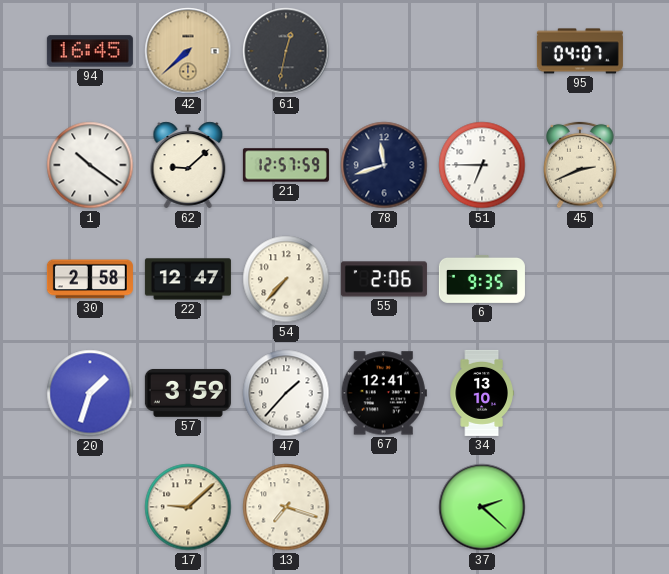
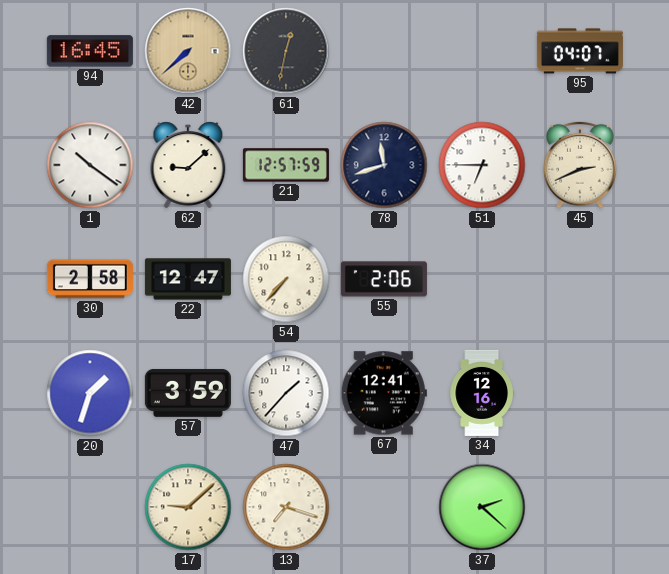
6: 9:35 -> none
34: 13:10 -> 12:16
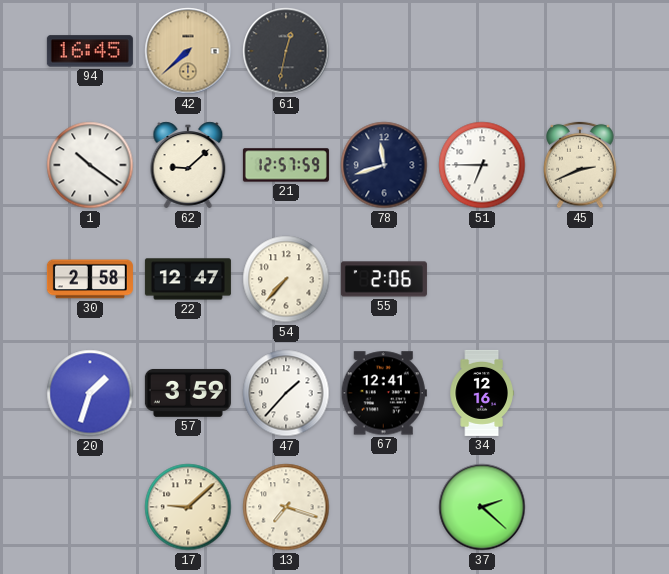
95: 04:07 -> none
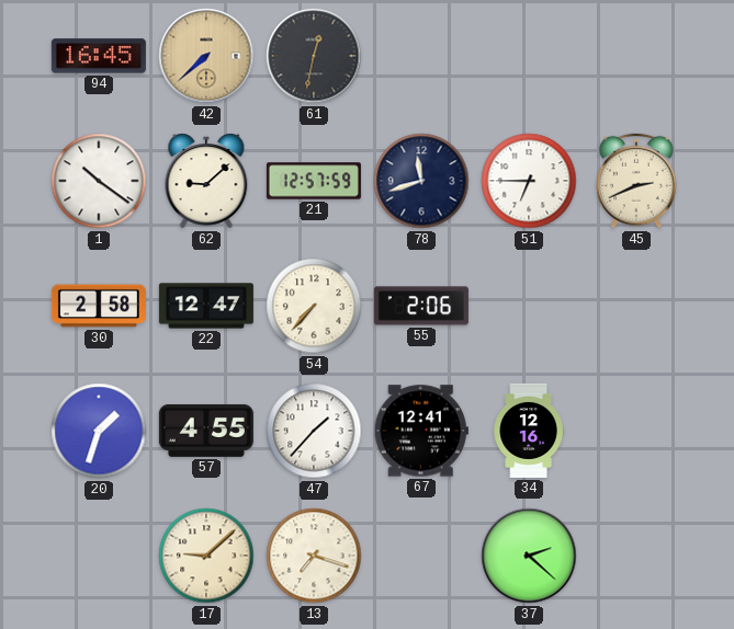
57: 3:59 -> 4:55
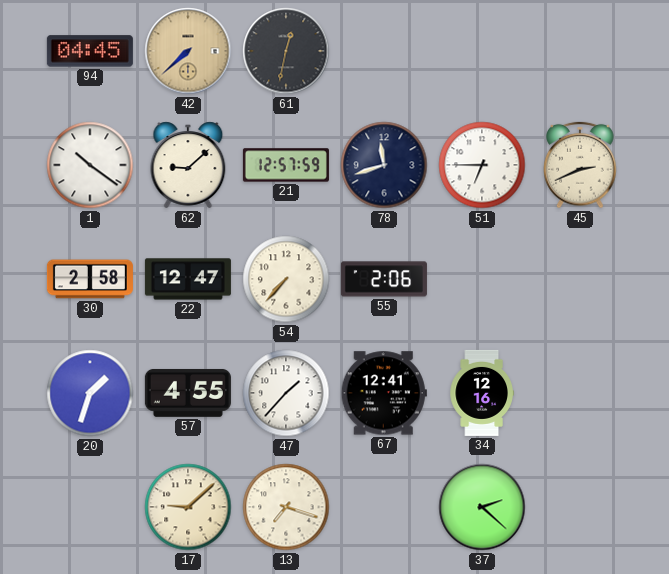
94: 16:45 -> 04:45
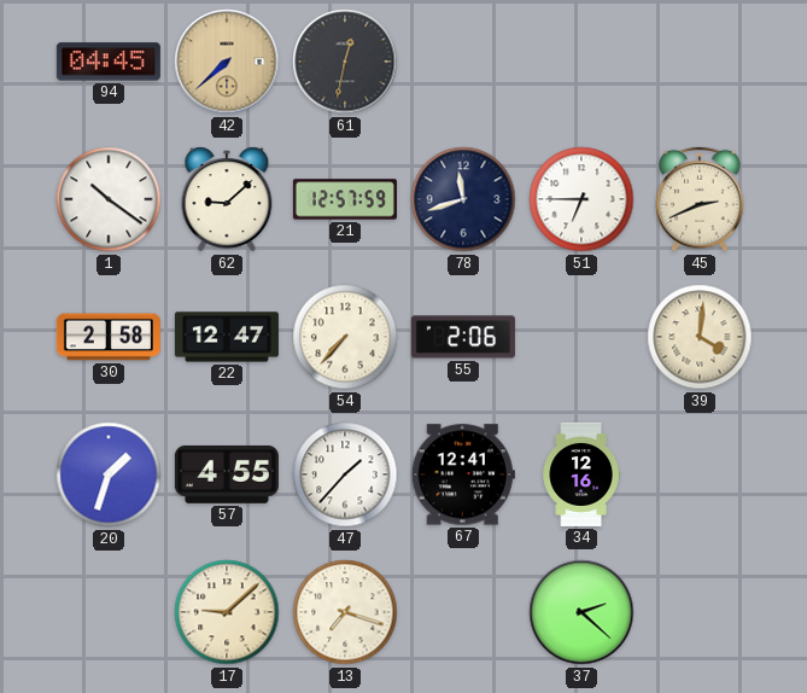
39: none -> 4:01
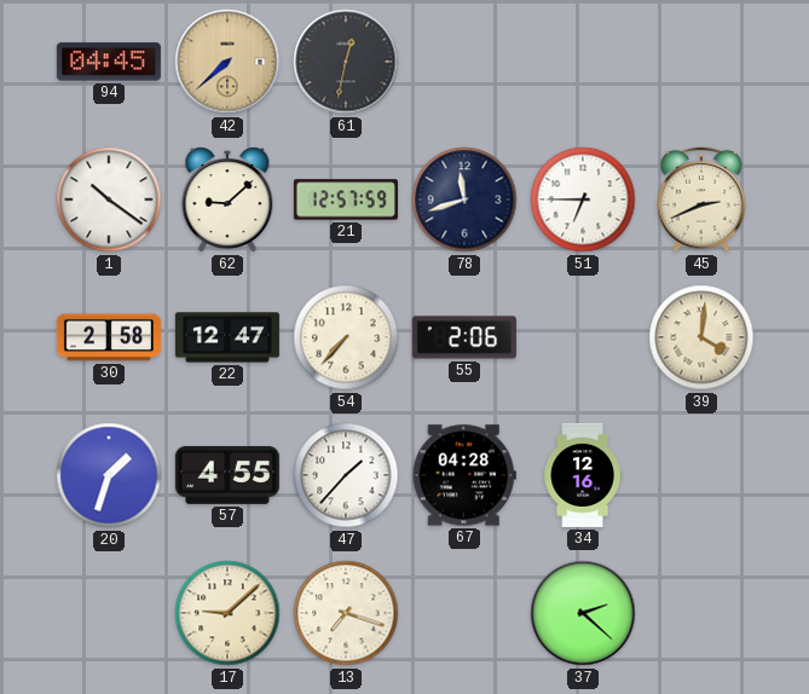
67: 12:41 -> 04:28
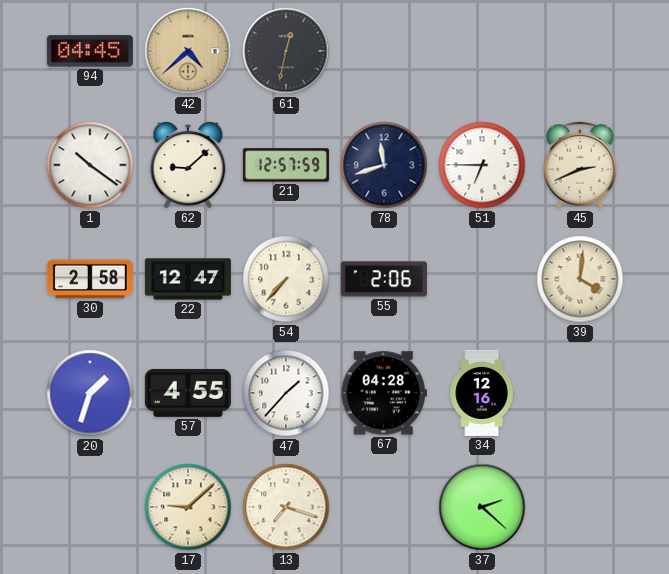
42: 7:38 -> 4:38
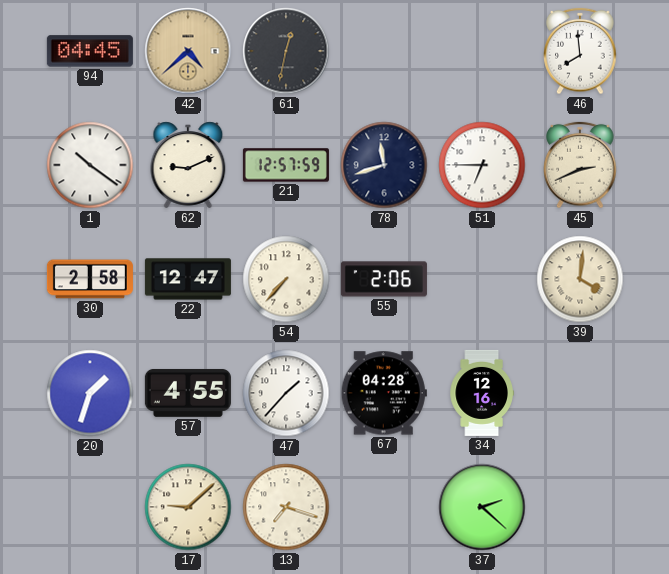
46: none -> 7:59
62: 9:08 -> 9:11
